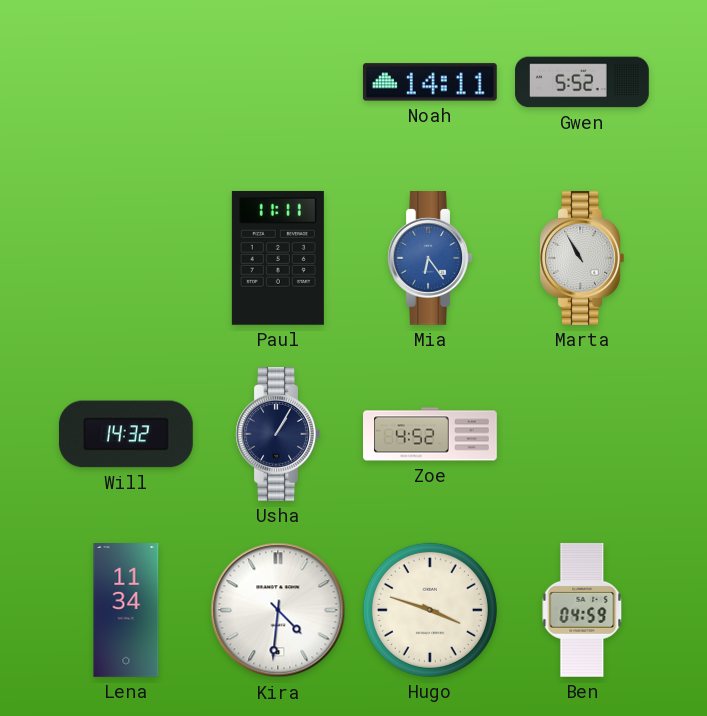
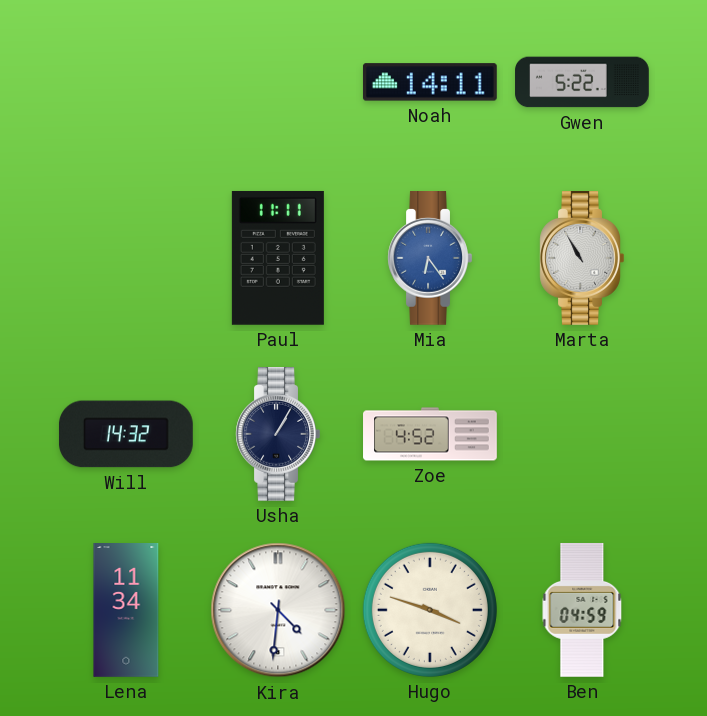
Gwen: 5:52 -> 5:22
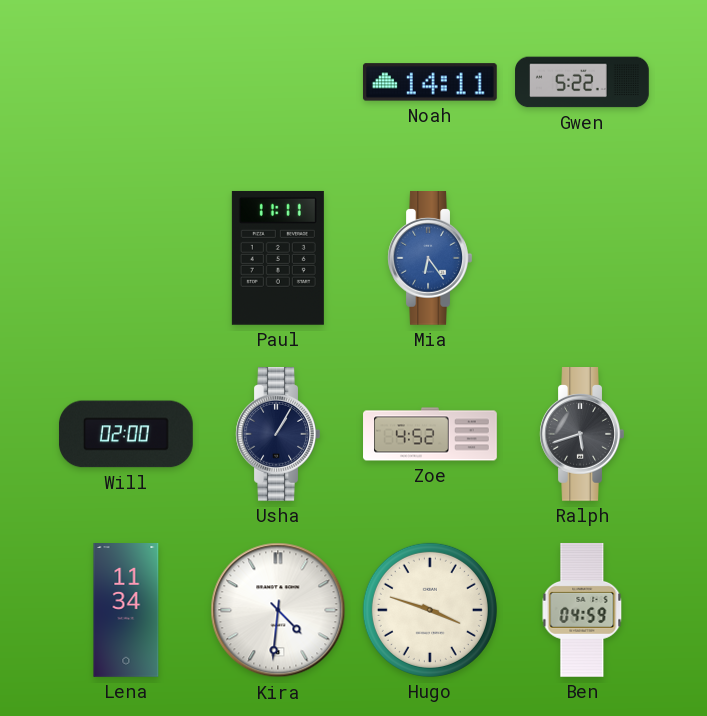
Marta: 10:55 -> none
Will: 14:32 -> 02:00
Ralph: none -> 5:42
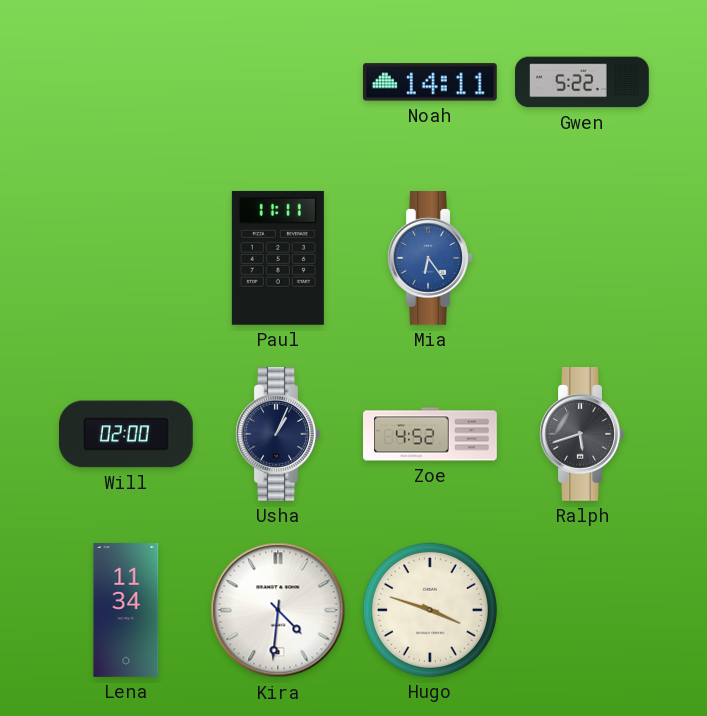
Usha: 1:05 -> 1:04
Ben: 04:59 -> none
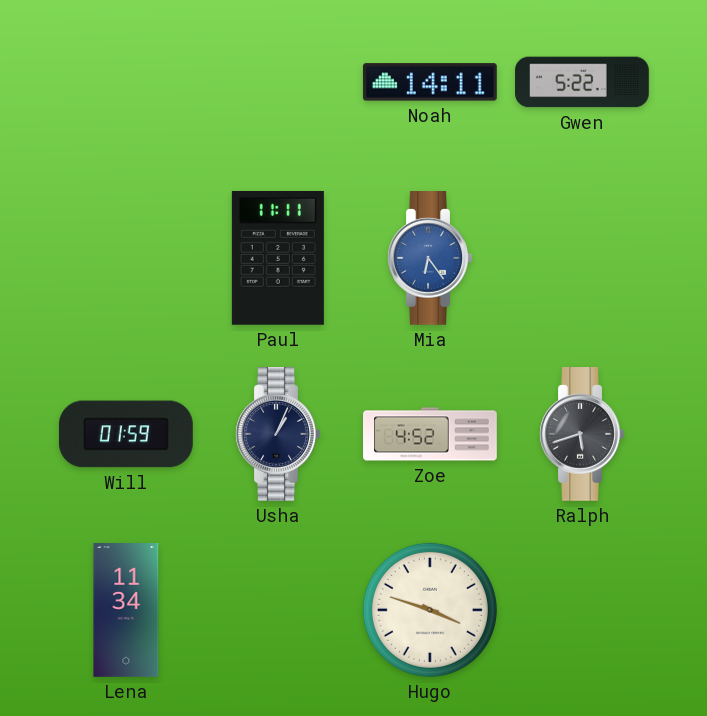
Will: 02:00 -> 01:59
Kira: 4:31 -> none
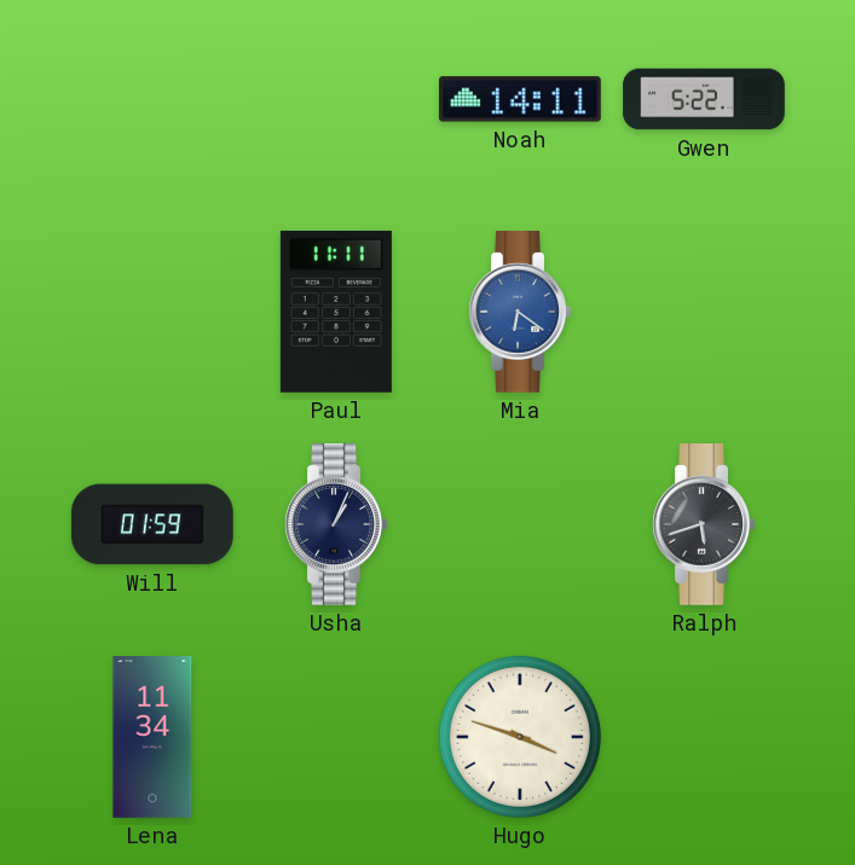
Mia: 6:24 -> 6:21
Zoe: 4:52 -> none
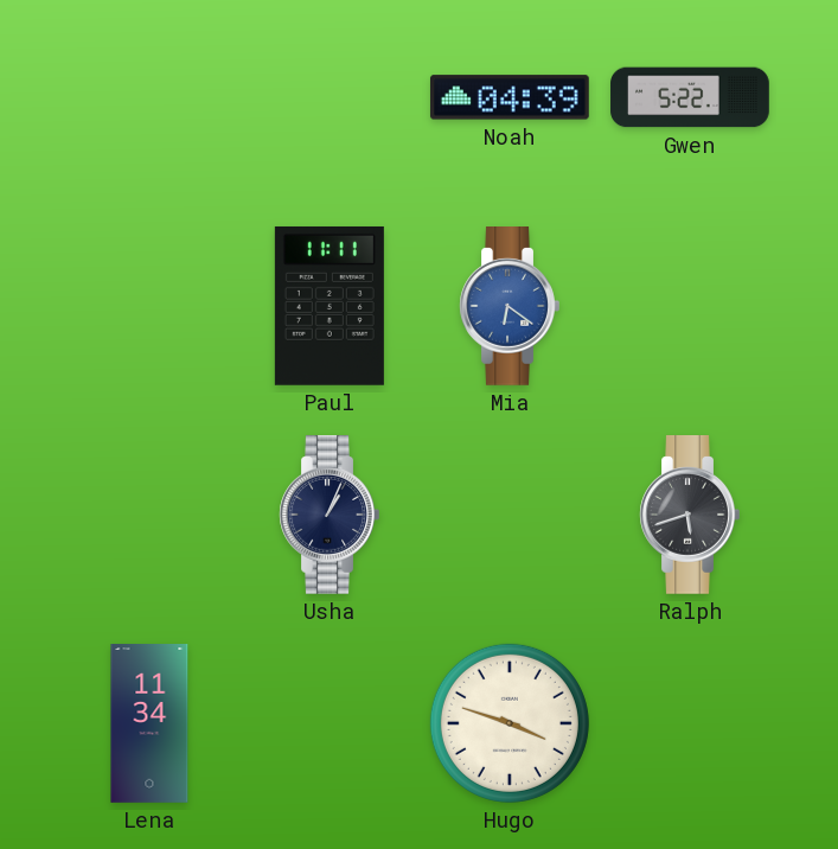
Noah: 14:11 -> 04:39
Will: 01:59 -> none
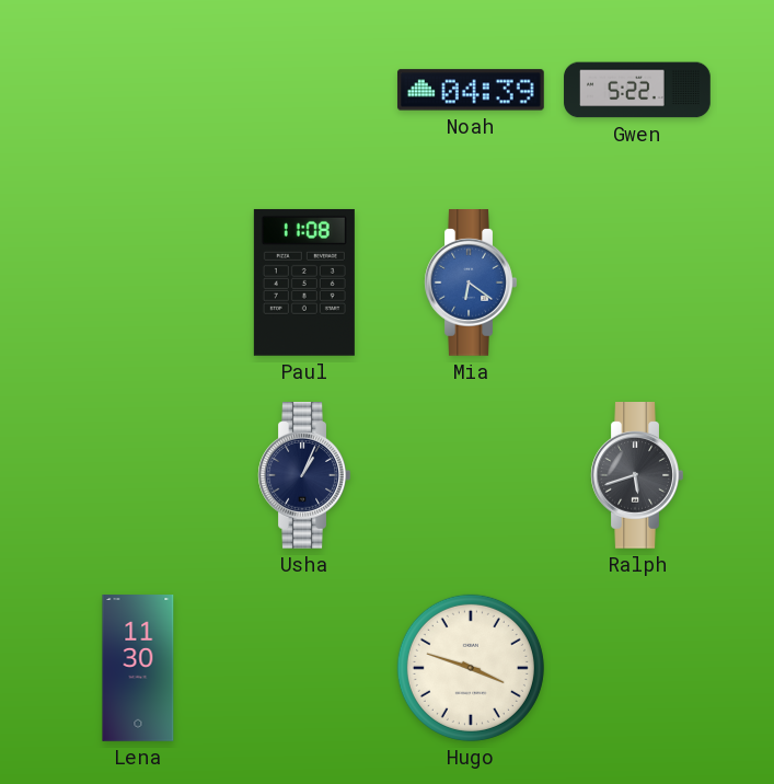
Paul: 11:11 -> 11:08
Lena: 11:34 -> 11:30
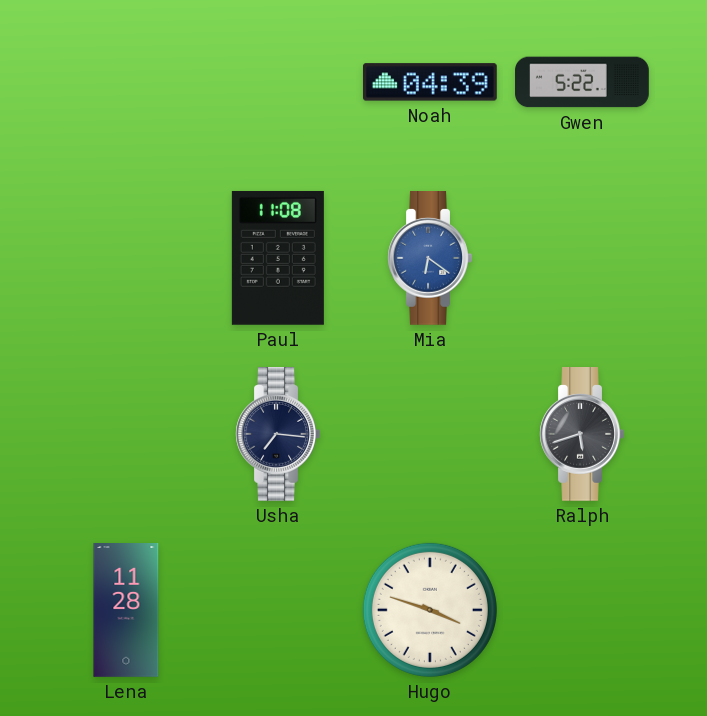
Usha: 1:04 -> 7:16
Lena: 11:30 -> 11:28
